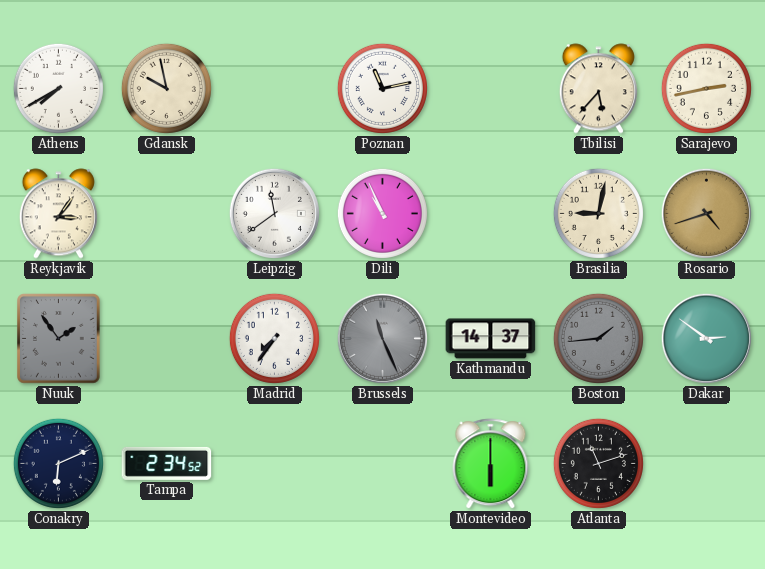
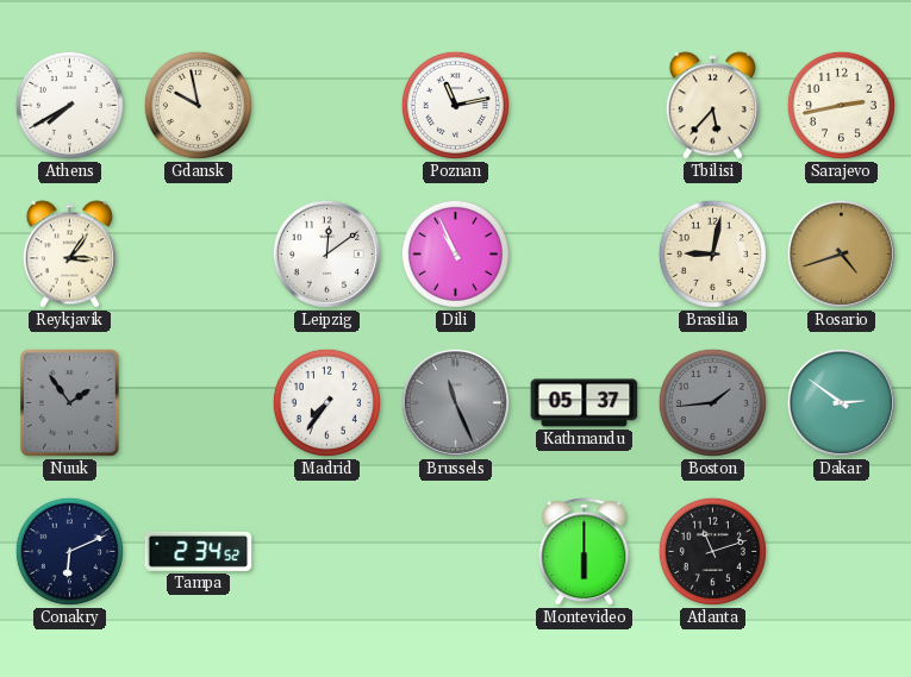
Leipzig: 11:39 -> 12:09
Kathmandu: 14:37 -> 05:37
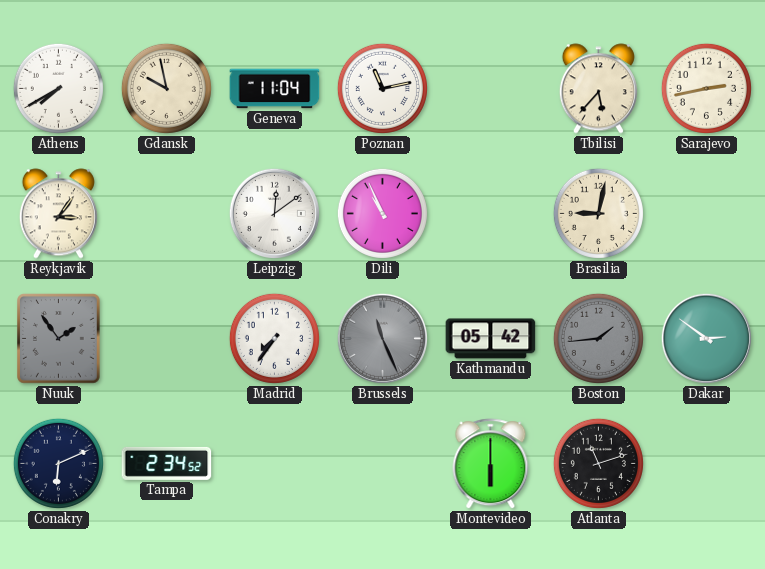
Geneva: none -> 11:04
Rosario: 4:42 -> none
Kathmandu: 05:37 -> 05:42
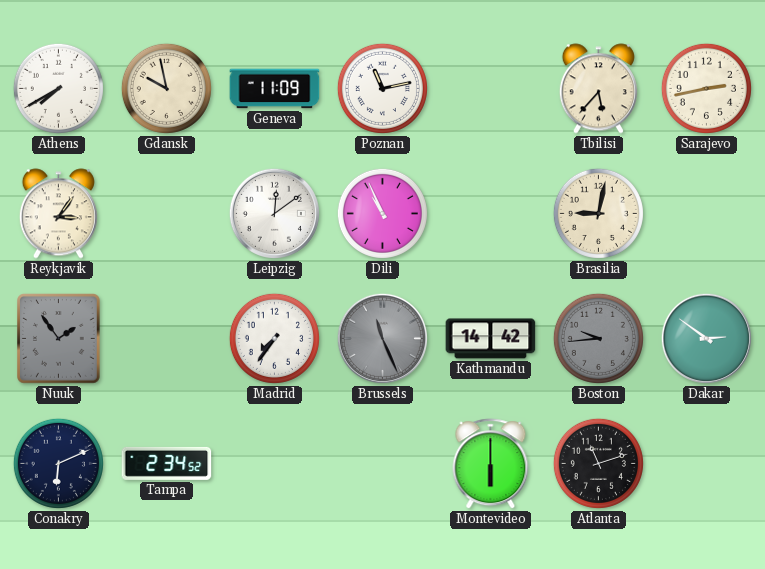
Geneva: 11:04 -> 11:09
Kathmandu: 05:42 -> 14:42
Boston: 1:44 -> 9:44
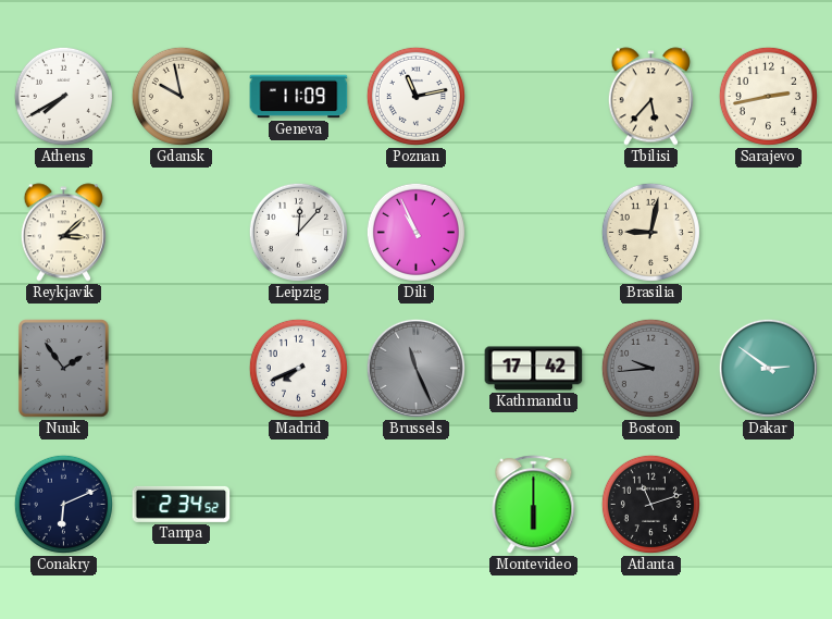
Reykjavik: 3:06 -> 3:08
Leipzig: 12:09 -> 12:07
Madrid: 7:36 -> 7:41
Kathmandu: 14:42 -> 17:42
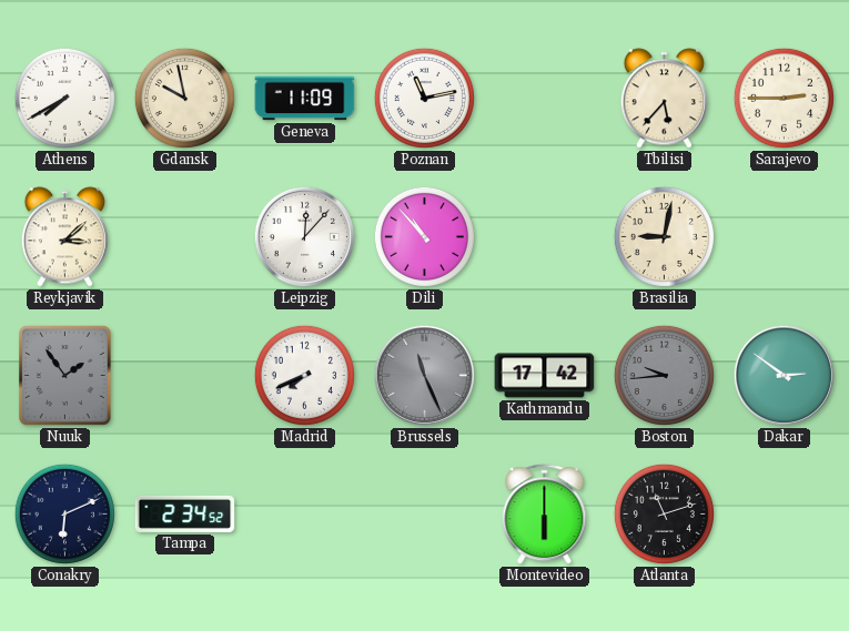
Sarajevo: 2:43 -> 2:45
Dili: 10:56 -> 10:53
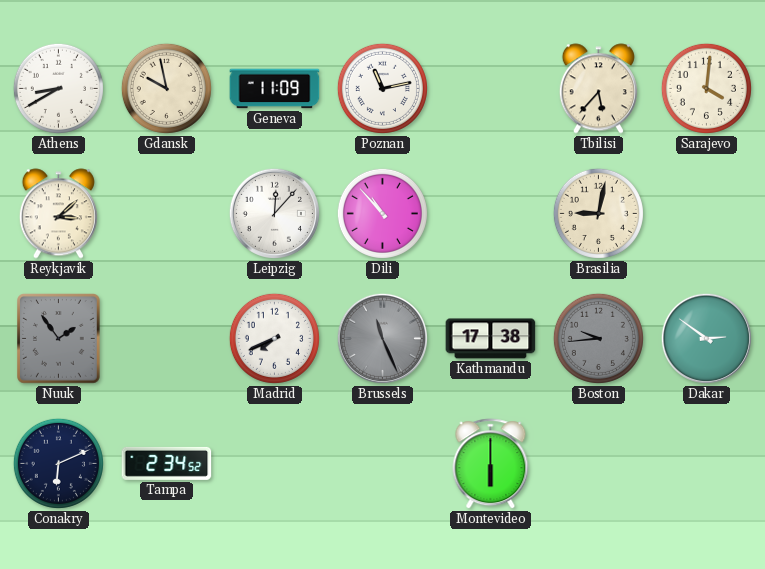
Athens: 7:40 -> 8:40
Sarajevo: 2:45 -> 4:01
Kathmandu: 17:42 -> 17:38
Atlanta: 11:12 -> none
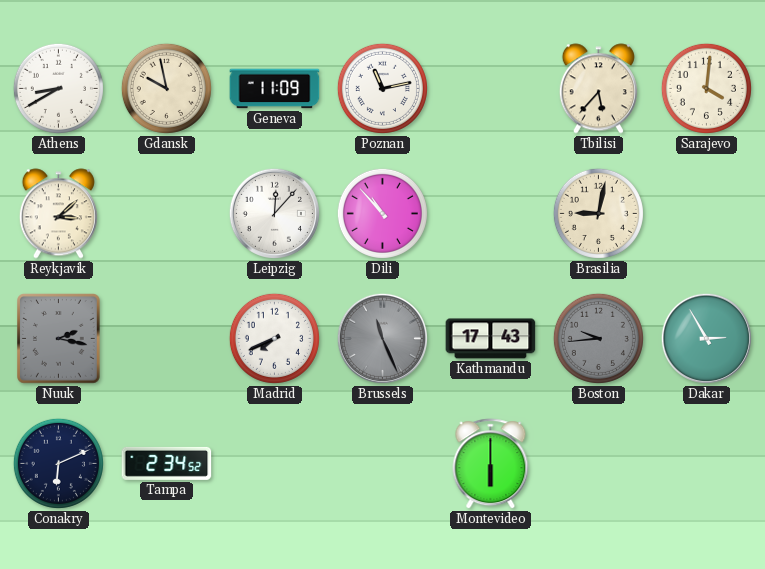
Nuuk: 1:54 -> 2:17
Kathmandu: 17:38 -> 17:43
Dakar: 2:51 -> 2:55
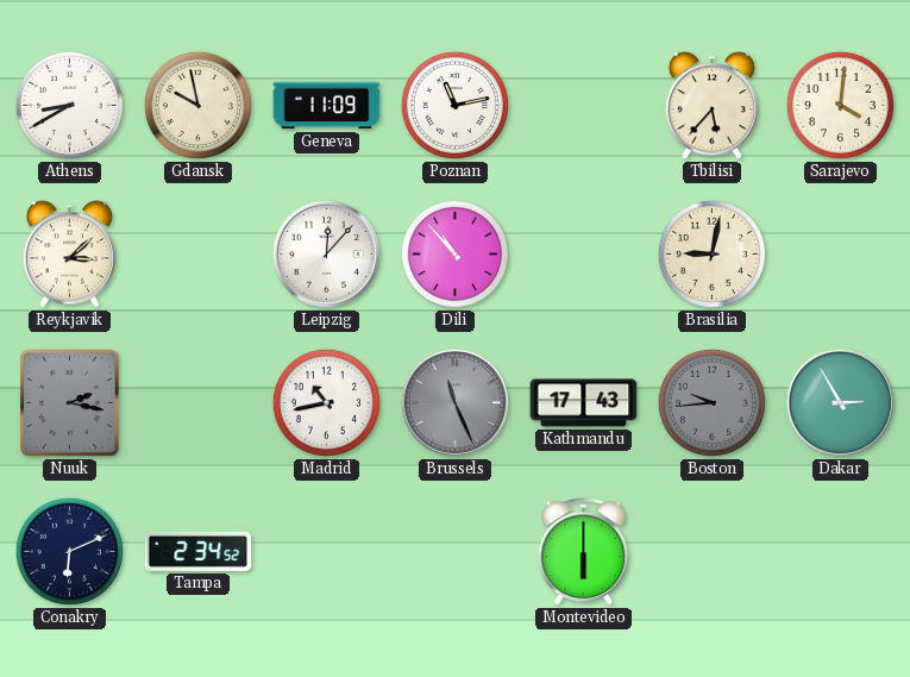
Madrid: 7:41 -> 10:43
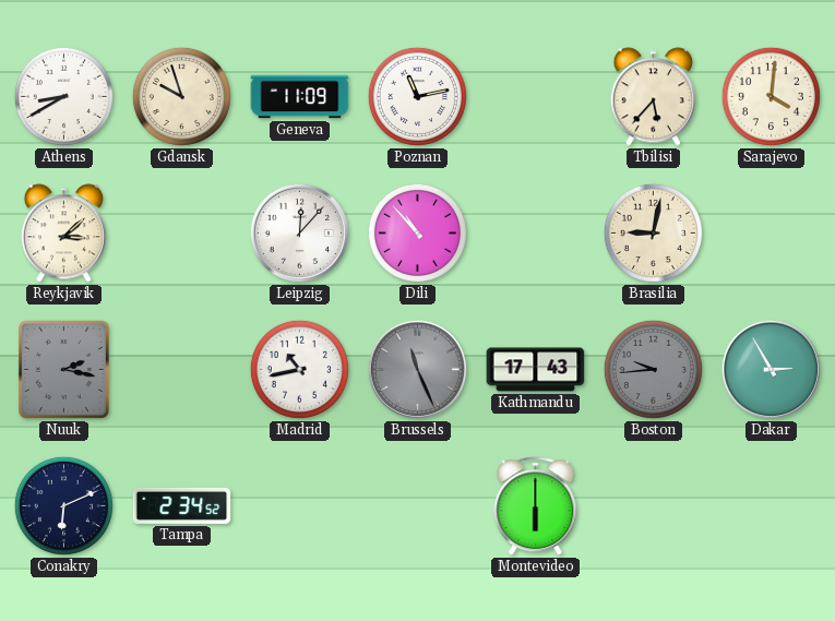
Gdansk: 9:58 -> 9:57
